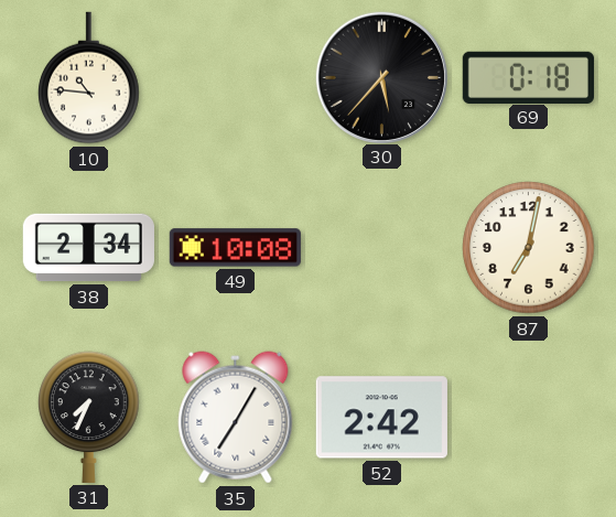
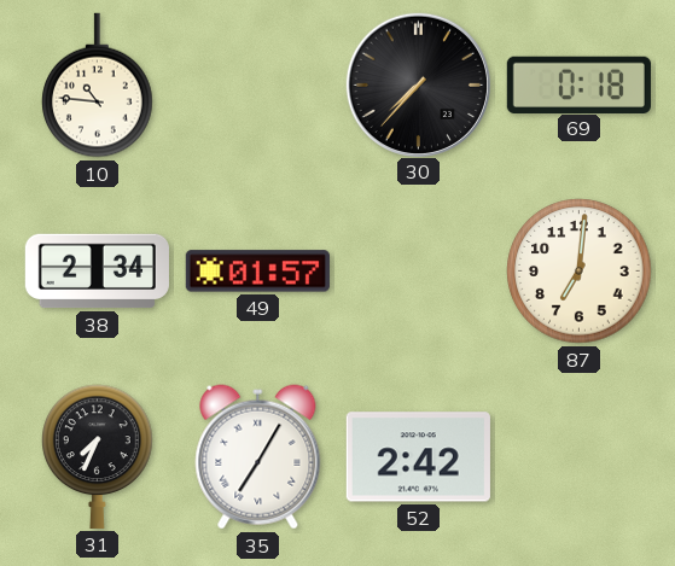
30: 5:37 -> 7:37
49: 10:08 -> 01:57
87: 7:02 -> 7:01
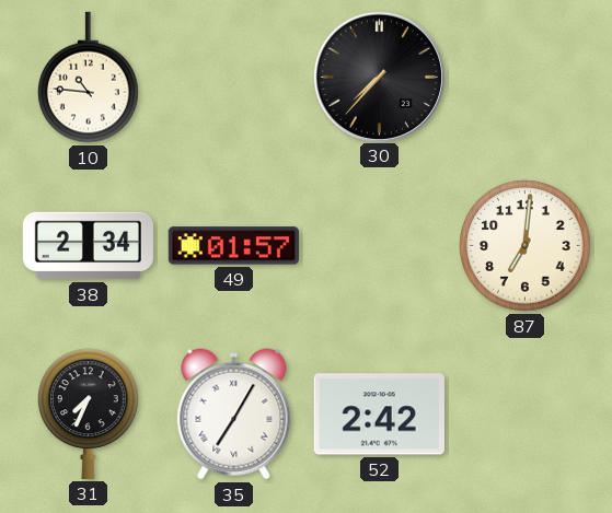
69: 0:18 -> none
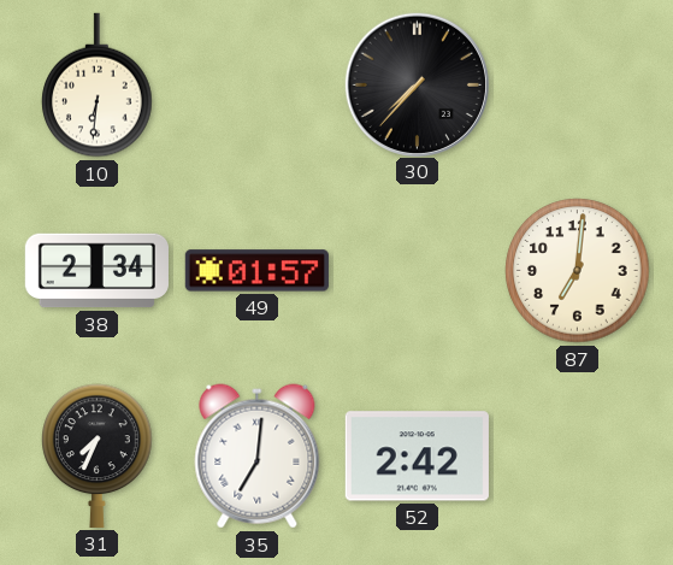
10: 10:46 -> 6:31
35: 7:05 -> 7:01
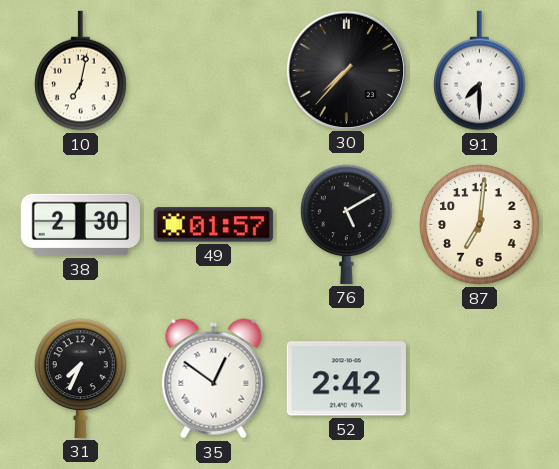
10: 6:31 -> 7:02
91: none -> 7:30
38: 2:34 -> 2:30
76: none -> 5:10
35: 7:01 -> 12:51
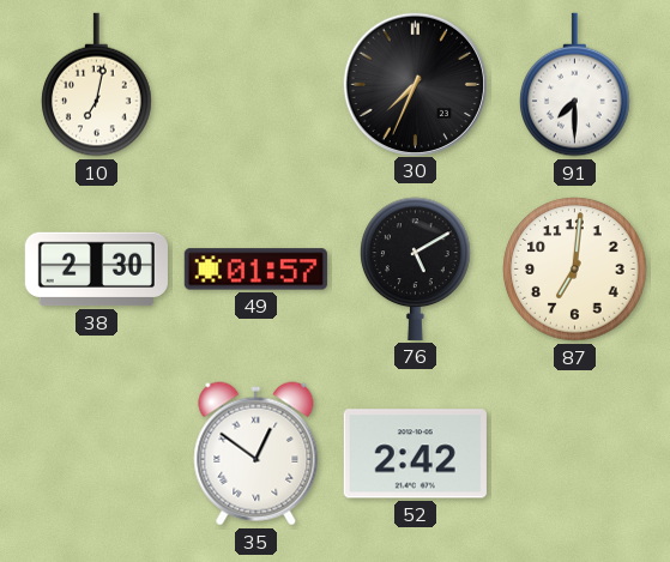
30: 7:37 -> 7:34
31: 7:34 -> none
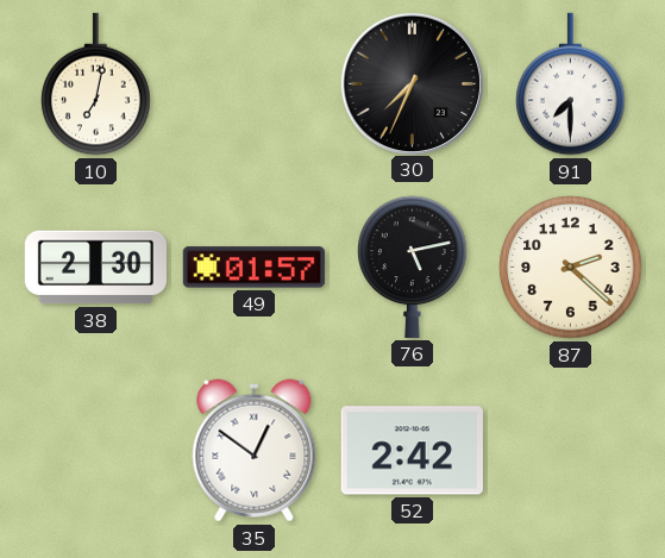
76: 5:10 -> 5:13
87: 7:01 -> 2:22
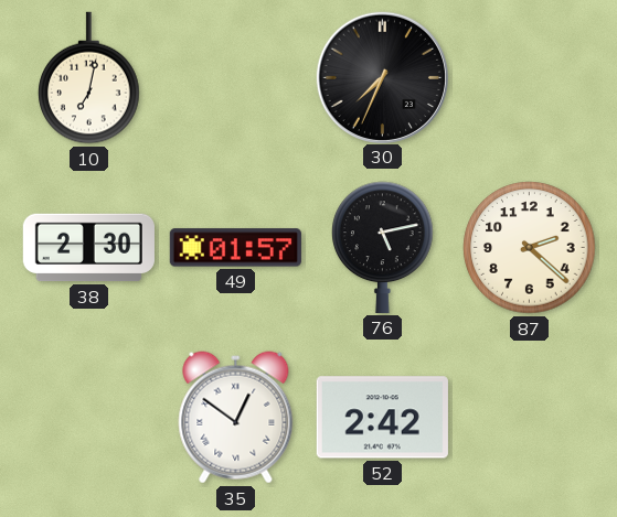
91: 7:30 -> none
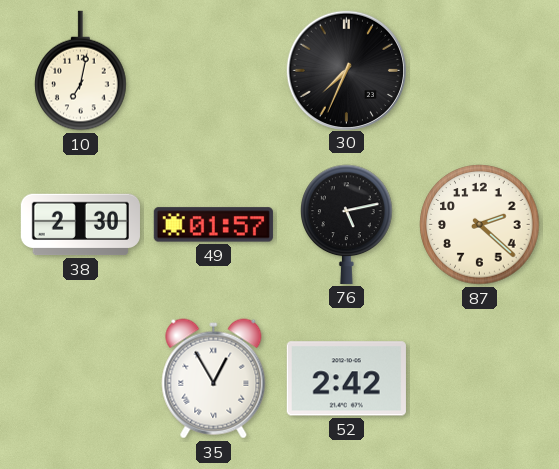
35: 12:51 -> 12:55
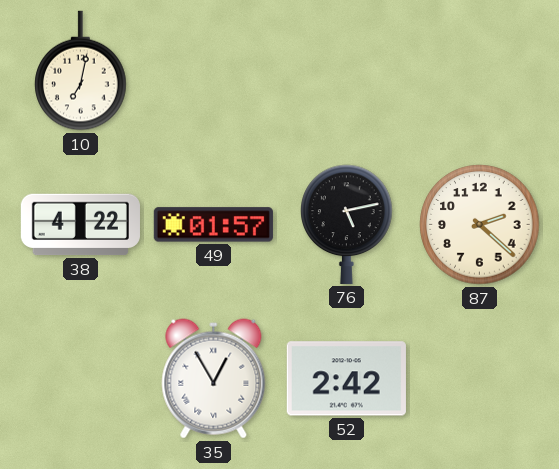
30: 7:34 -> none
38: 2:30 -> 4:22
